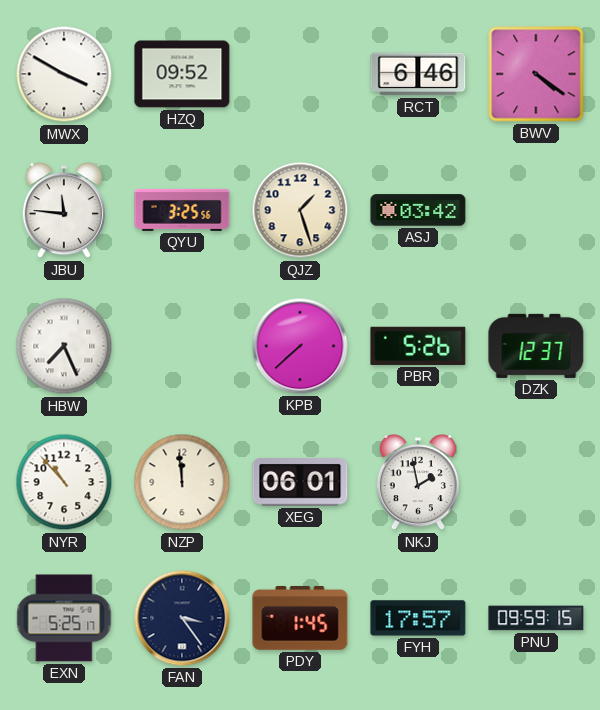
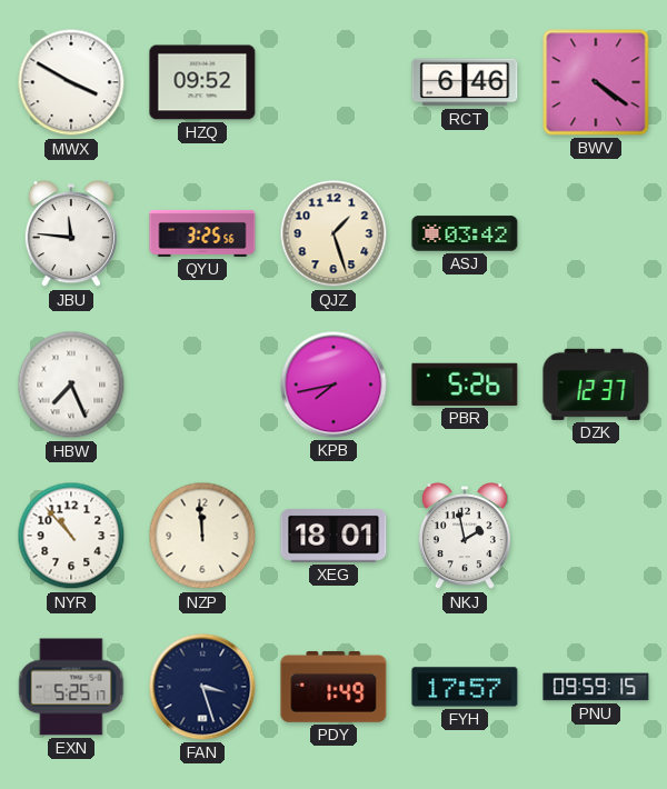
KPB: 7:38 -> 7:43
XEG: 06:01 -> 18:01
FAN: 3:24 -> 3:27
PDY: 1:45 -> 1:49
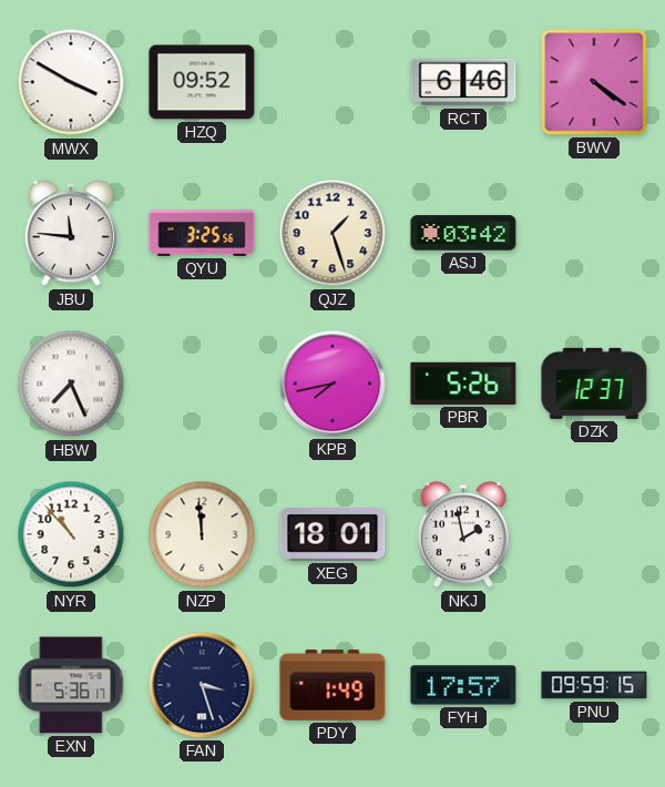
EXN: 5:25 -> 5:36
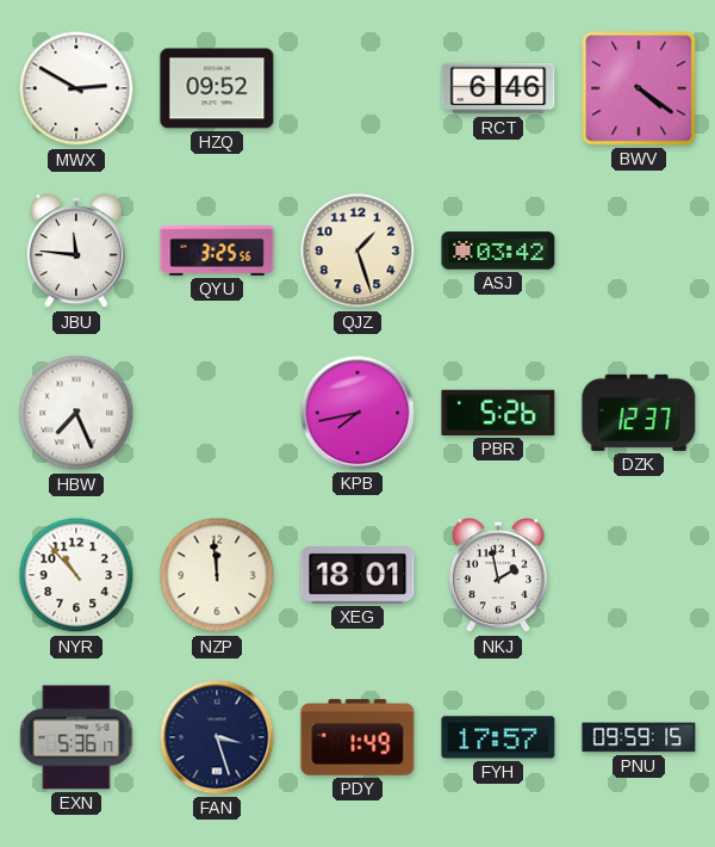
MWX: 3:50 -> 2:50
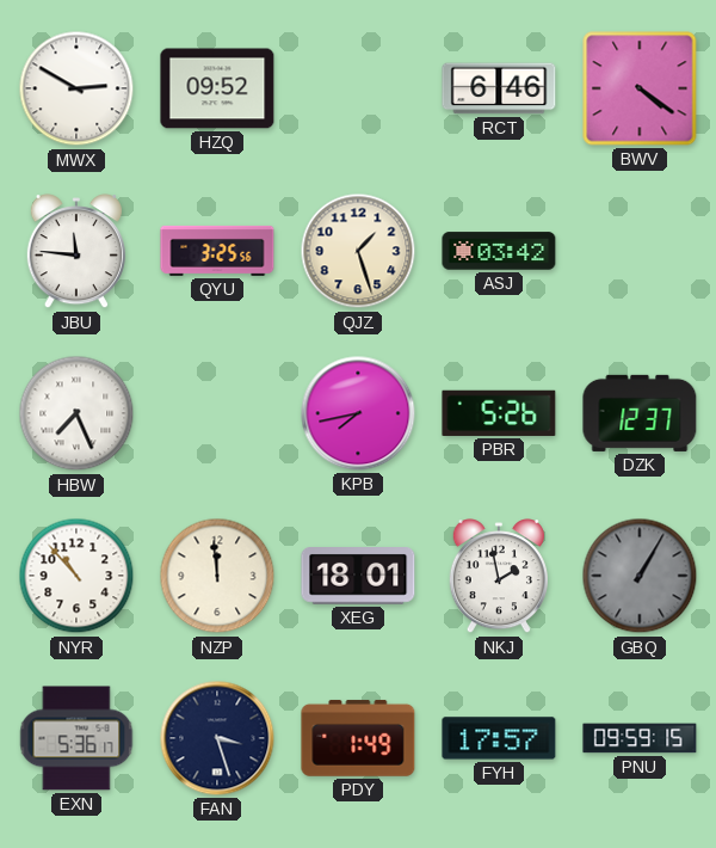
GBQ: none -> 1:05
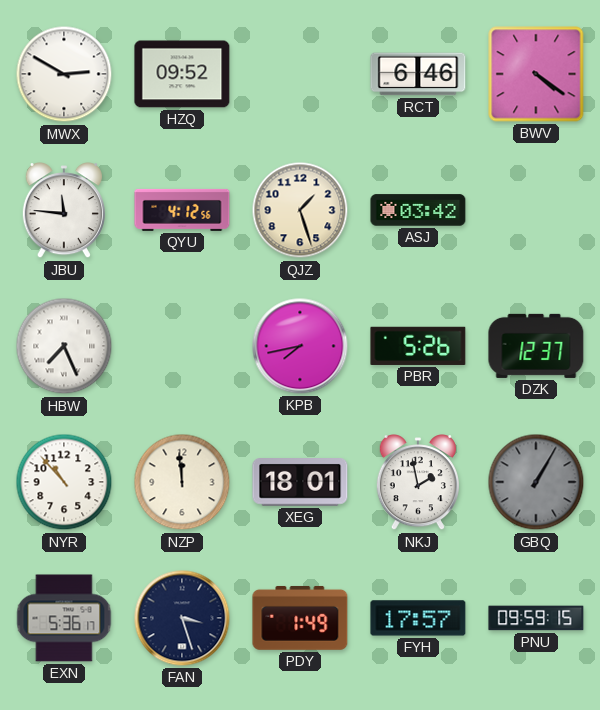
QYU: 3:25 -> 4:12
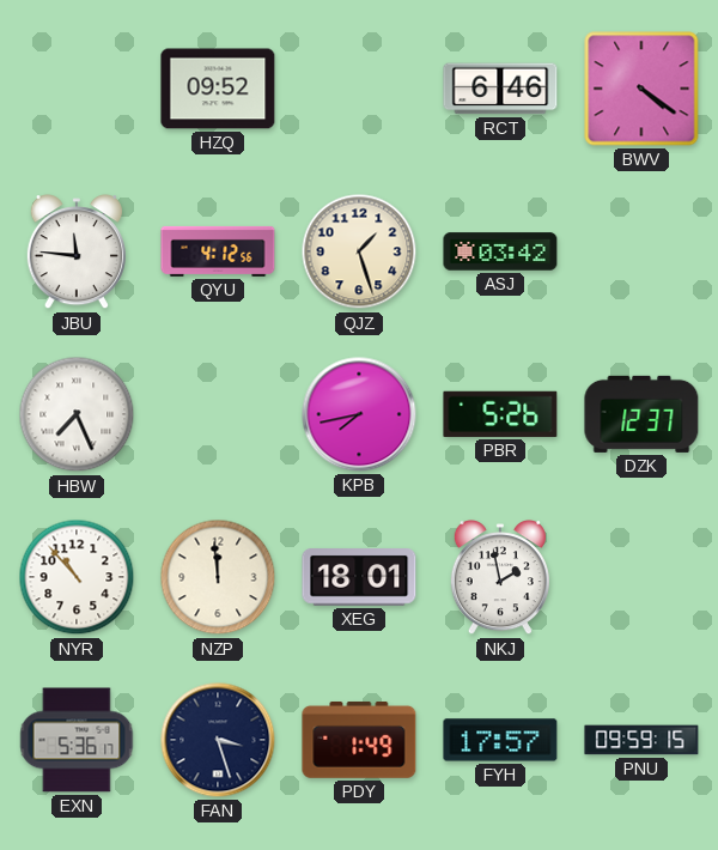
MWX: 2:50 -> none
GBQ: 1:05 -> none
